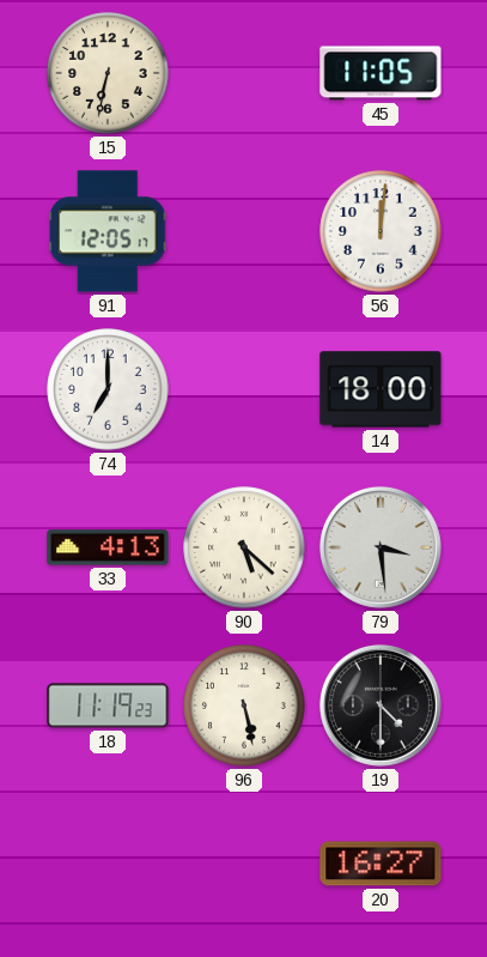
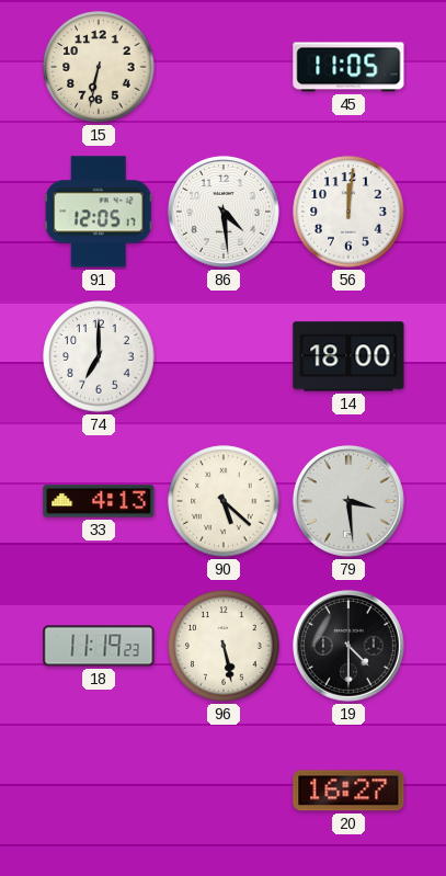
86: none -> 4:29
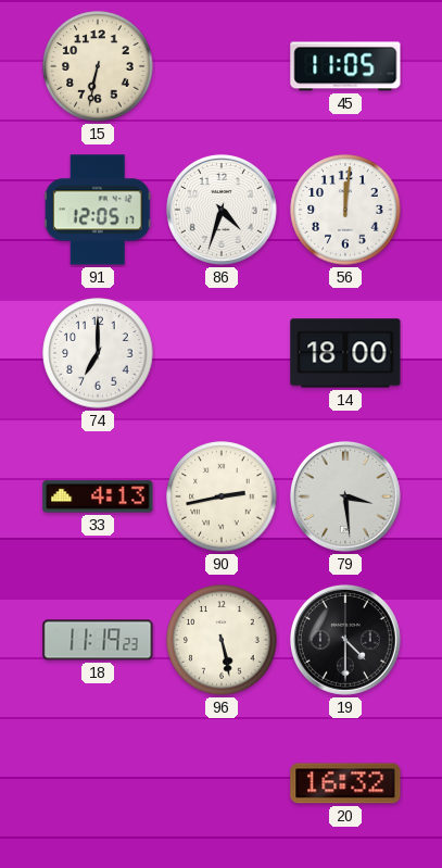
86: 4:29 -> 4:33
90: 5:22 -> 2:43
20: 16:27 -> 16:32
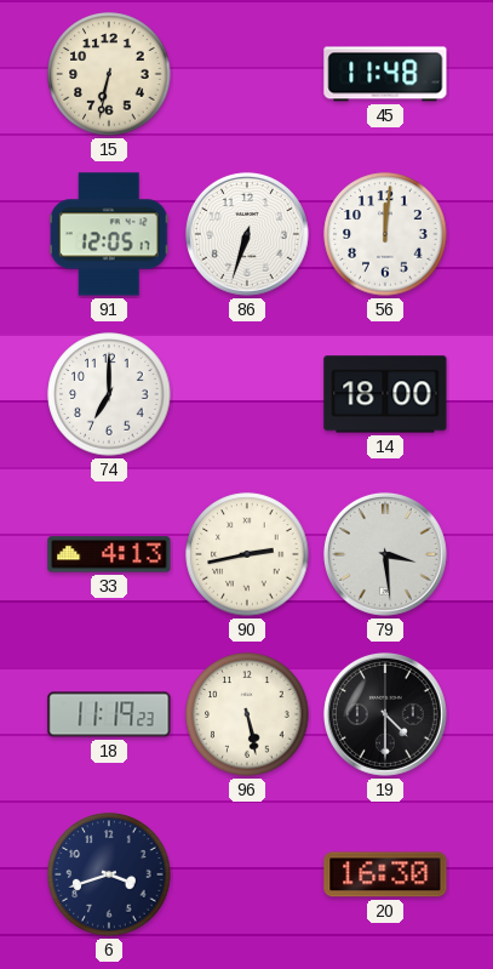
45: 11:05 -> 11:48
86: 4:33 -> 6:33
6: none -> 3:42
20: 16:32 -> 16:30
